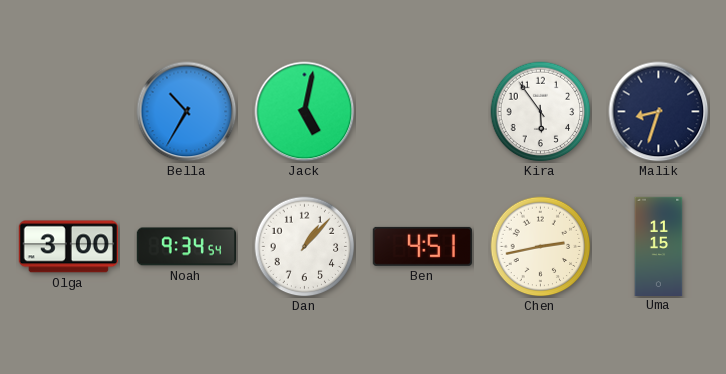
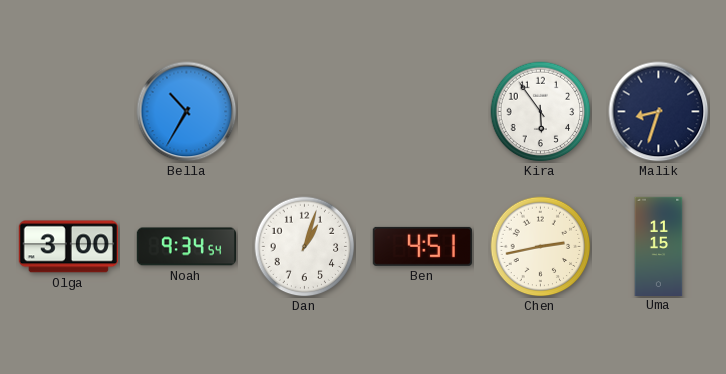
Jack: 5:02 -> none
Dan: 1:07 -> 1:03
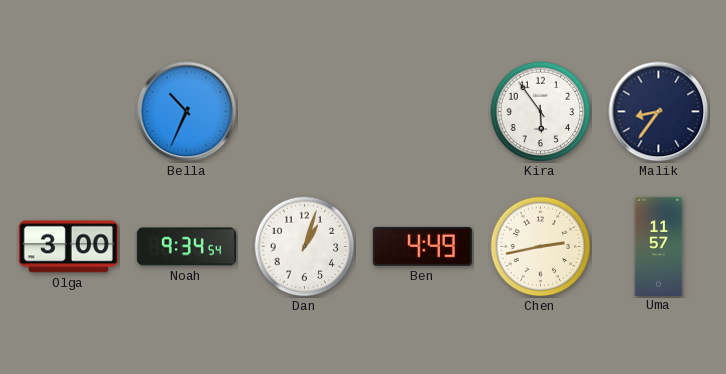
Bella: 10:35 -> 10:34
Malik: 8:33 -> 8:36
Ben: 4:51 -> 4:49
Uma: 11:15 -> 11:57
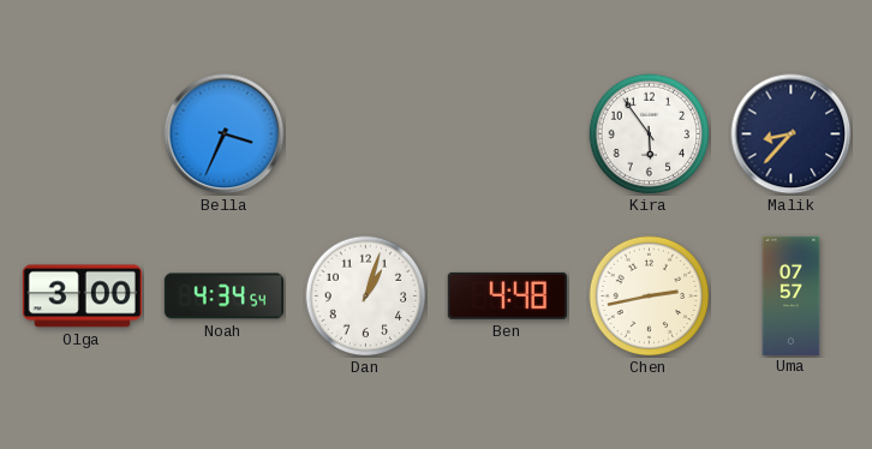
Bella: 10:34 -> 3:34
Malik: 8:36 -> 8:37
Noah: 9:34 -> 4:34
Ben: 4:49 -> 4:48
Uma: 11:57 -> 07:57
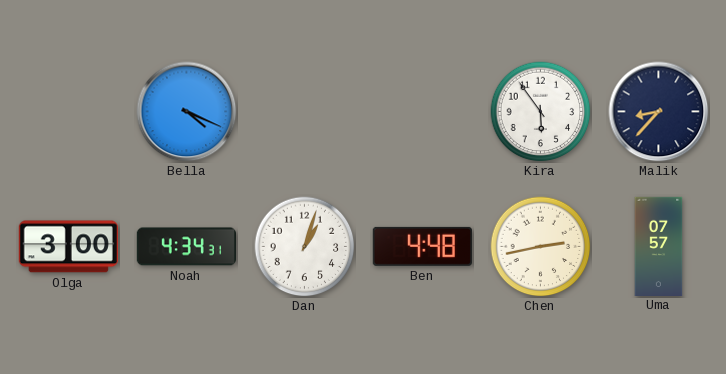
Bella: 3:34 -> 4:19
Noah: 4:34:54 -> 4:34:31
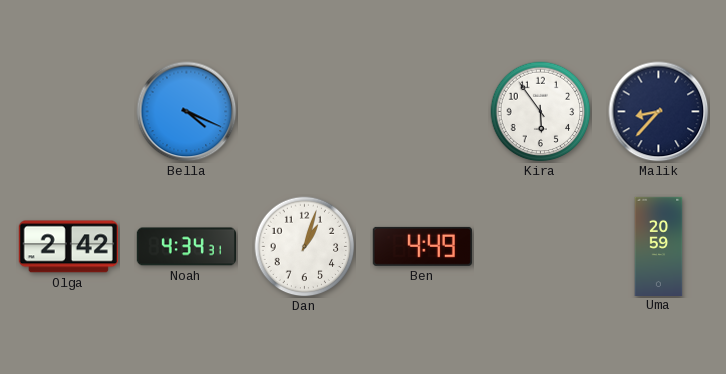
Olga: 3:00 -> 2:42
Ben: 4:48 -> 4:49
Chen: 2:43 -> none
Uma: 07:57 -> 20:59
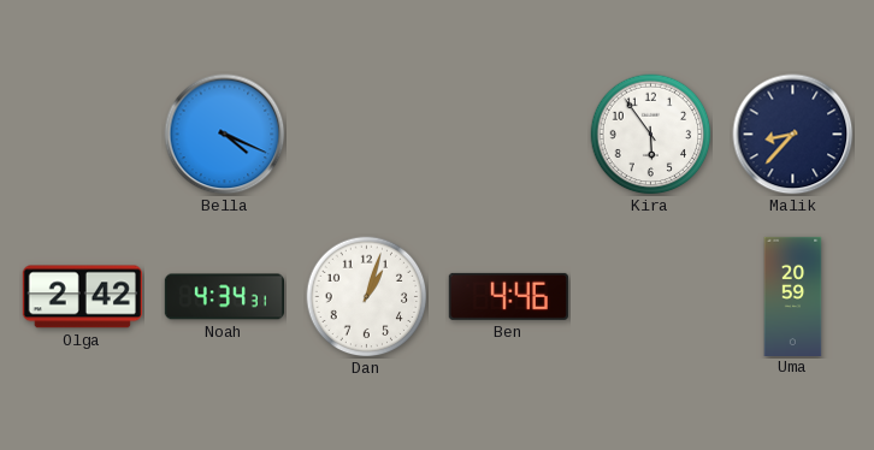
Ben: 4:49 -> 4:46
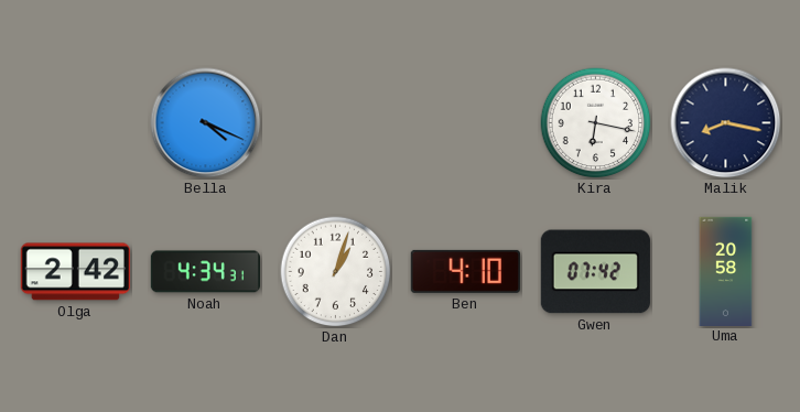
Kira: 5:54 -> 6:17
Malik: 8:37 -> 8:17
Ben: 4:46 -> 4:10
Gwen: none -> 07:42
Uma: 20:59 -> 20:58
